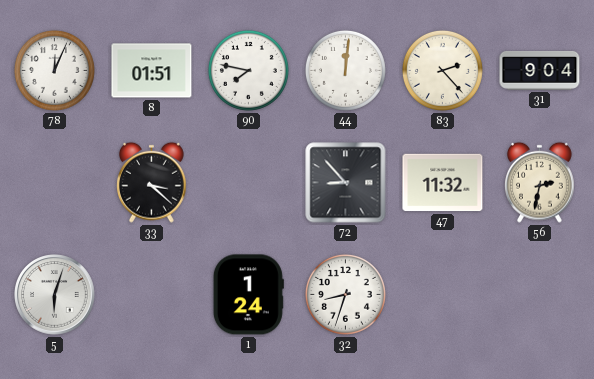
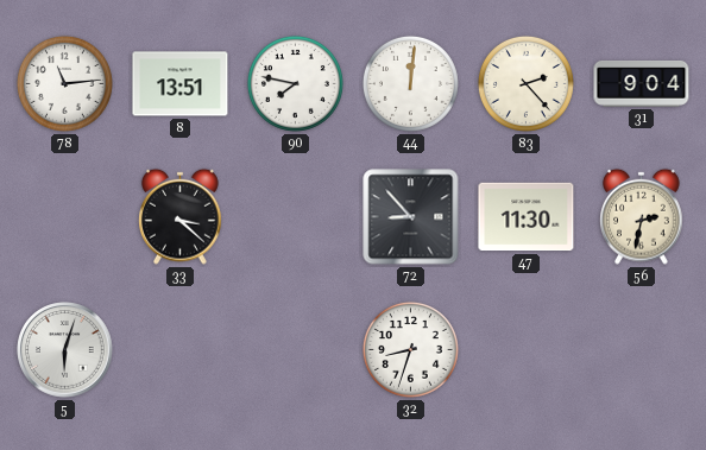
78: 12:04 -> 11:14
8: 01:51 -> 13:51
47: 11:32 -> 11:30
1: 1:24 -> none
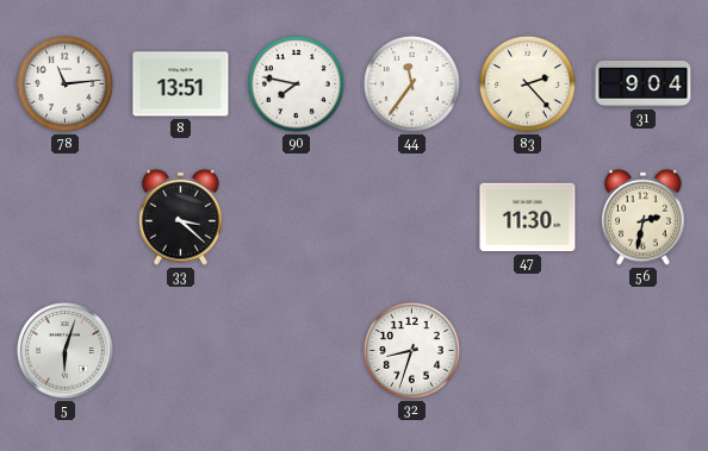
44: 12:01 -> 11:36
72: 8:53 -> none
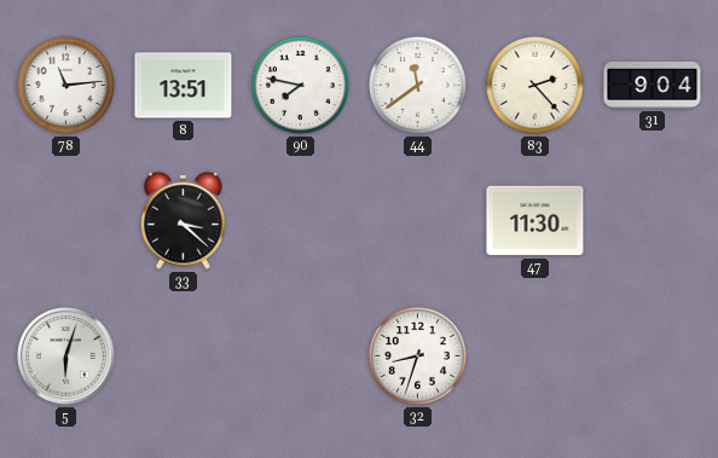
44: 11:36 -> 11:39
56: 2:32 -> none
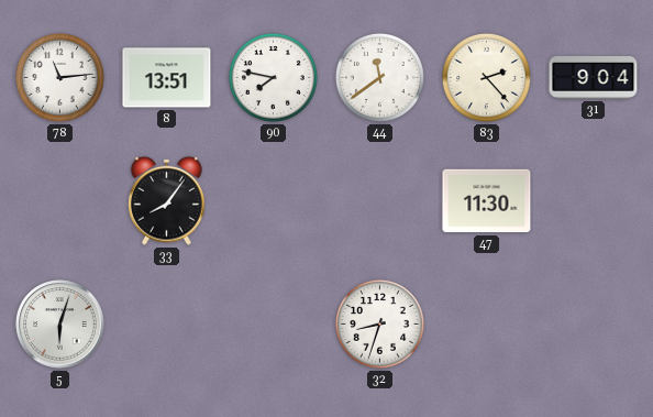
33: 3:22 -> 8:06
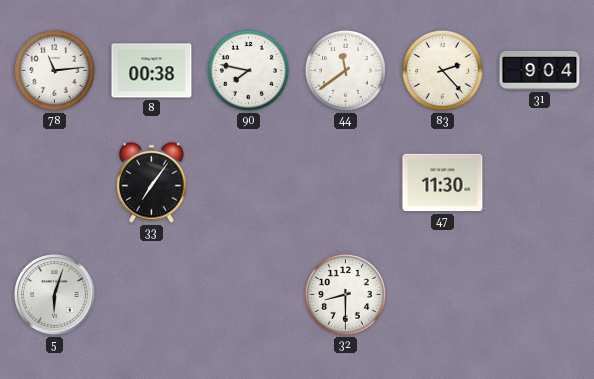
8: 13:51 -> 00:38
33: 8:06 -> 7:06
32: 8:33 -> 8:30
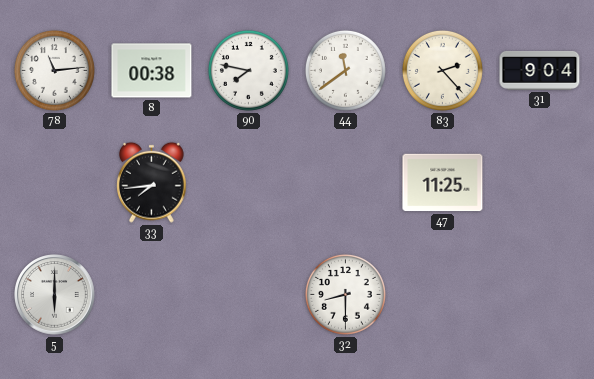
33: 7:06 -> 7:44
47: 11:30 -> 11:25
5: 6:03 -> 6:00
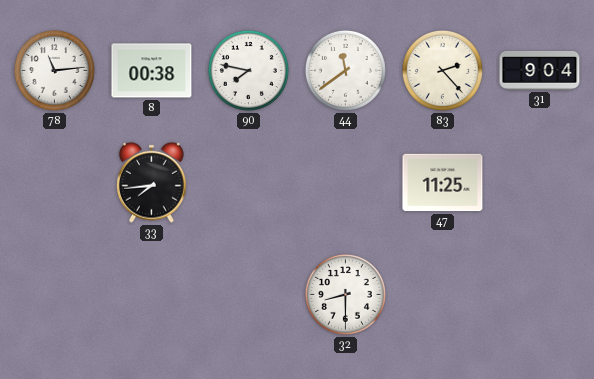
5: 6:00 -> none
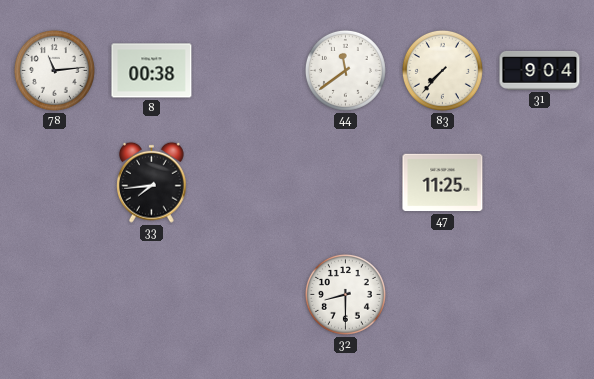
90: 7:47 -> none
83: 2:23 -> 7:37
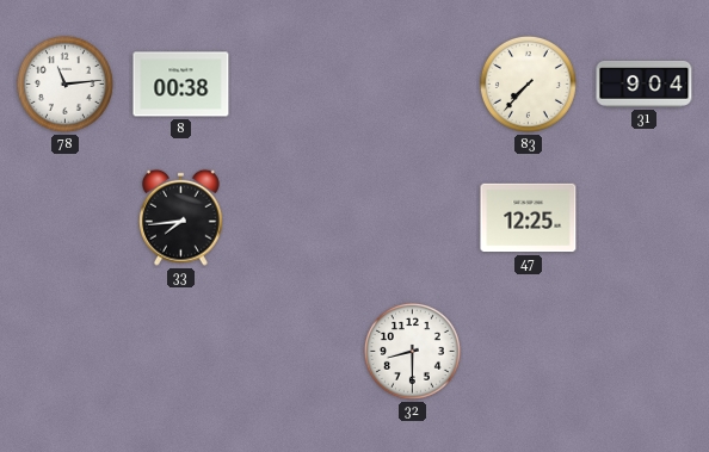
44: 11:39 -> none
47: 11:25 -> 12:25
